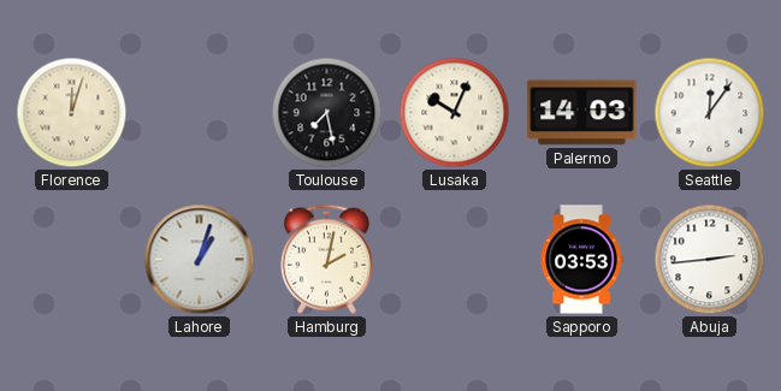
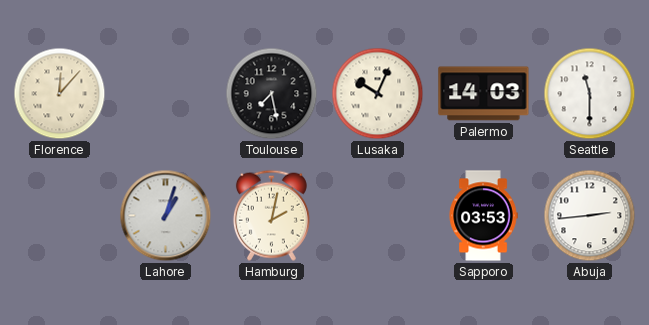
Florence: 12:03 -> 12:07
Seattle: 12:06 -> 11:30
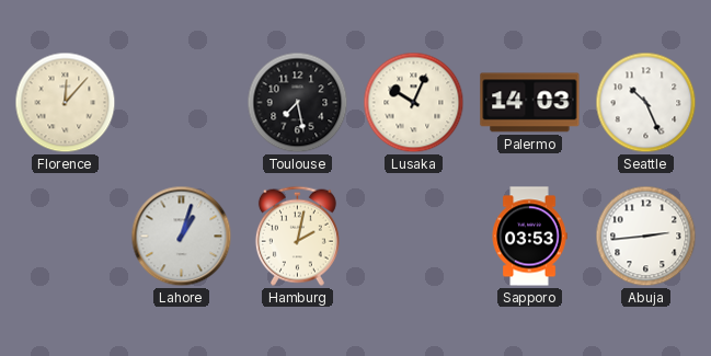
Seattle: 11:30 -> 10:26
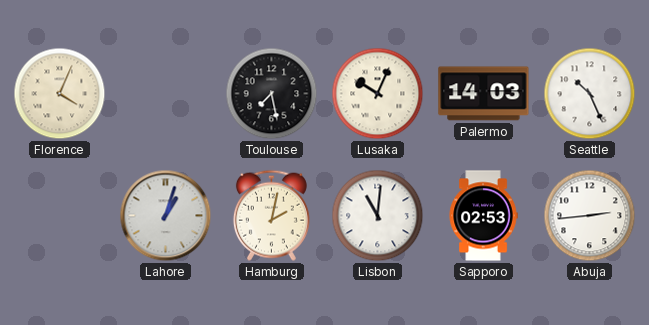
Florence: 12:07 -> 4:04
Lisbon: none -> 11:01
Sapporo: 03:53 -> 02:53
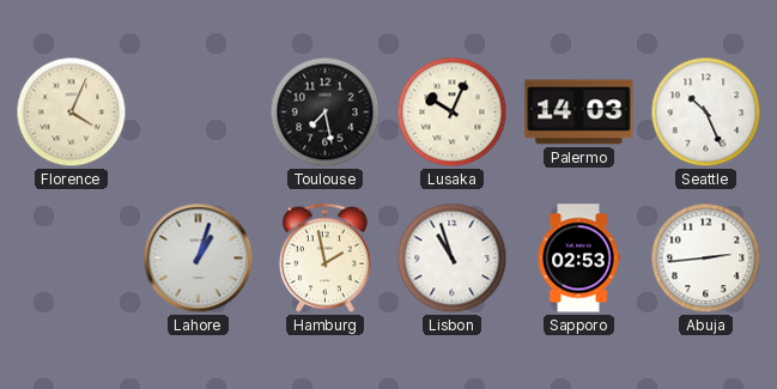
Hamburg: 2:02 -> 1:58
Lisbon: 11:01 -> 10:57
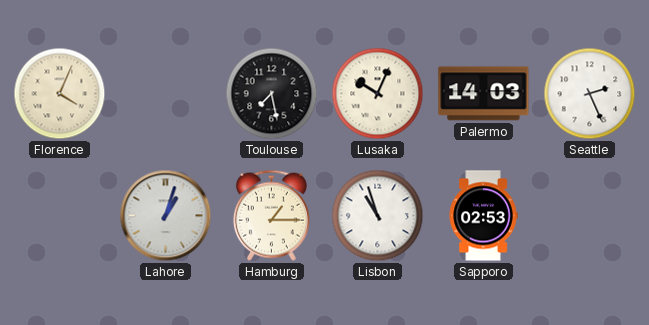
Seattle: 10:26 -> 2:26
Hamburg: 1:58 -> 1:15
Abuja: 2:44 -> none
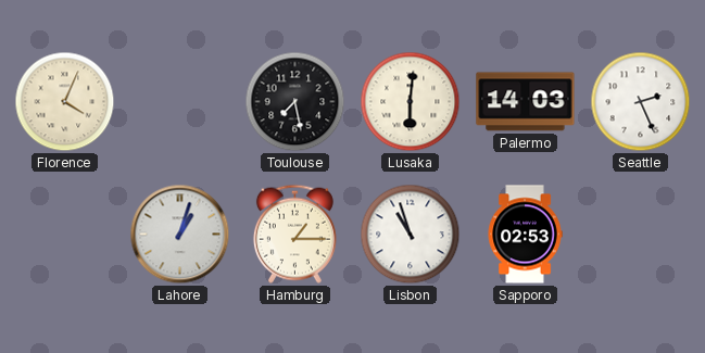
Lusaka: 10:04 -> 6:01
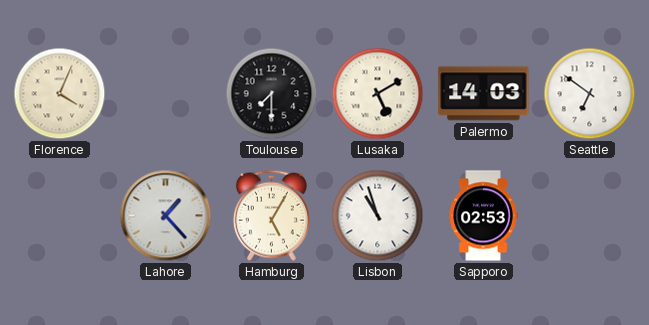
Toulouse: 7:28 -> 7:30
Lusaka: 6:01 -> 5:10
Seattle: 2:26 -> 6:51
Lahore: 1:03 -> 1:23
Hamburg: 1:15 -> 5:05
